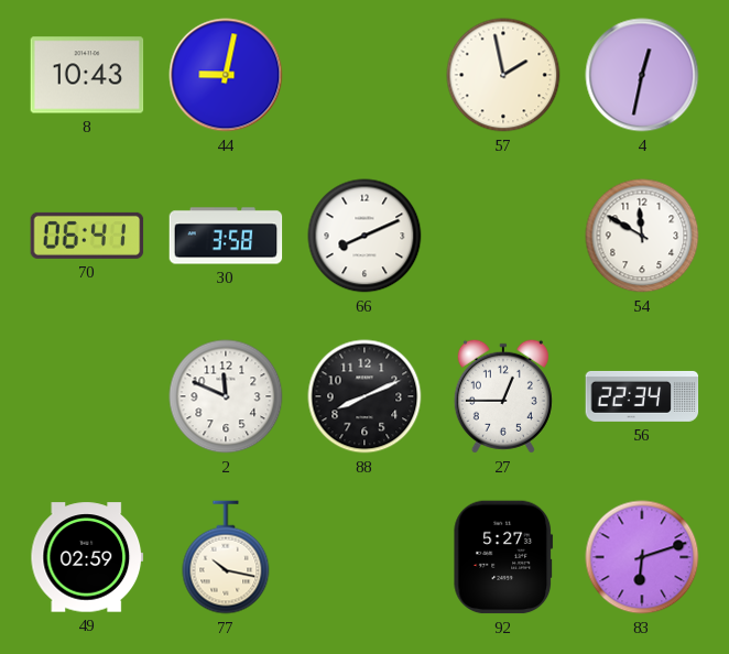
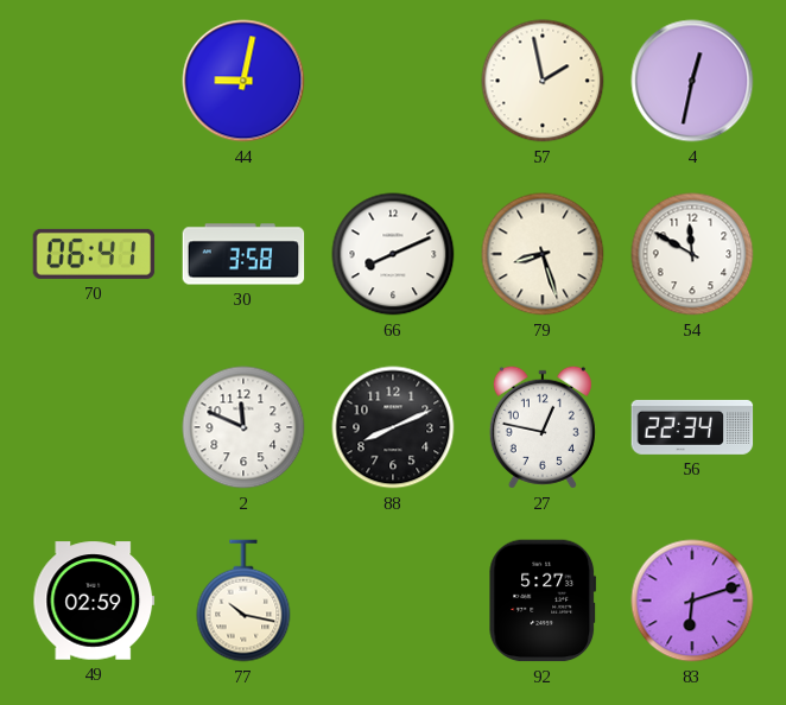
8: 10:43 -> none
79: none -> 8:27
27: 12:45 -> 12:47
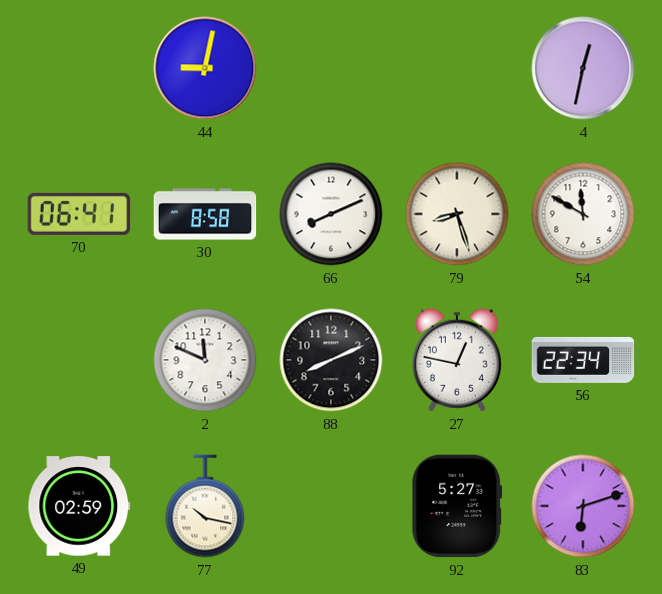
57: 1:58 -> none
30: 3:58 -> 8:58
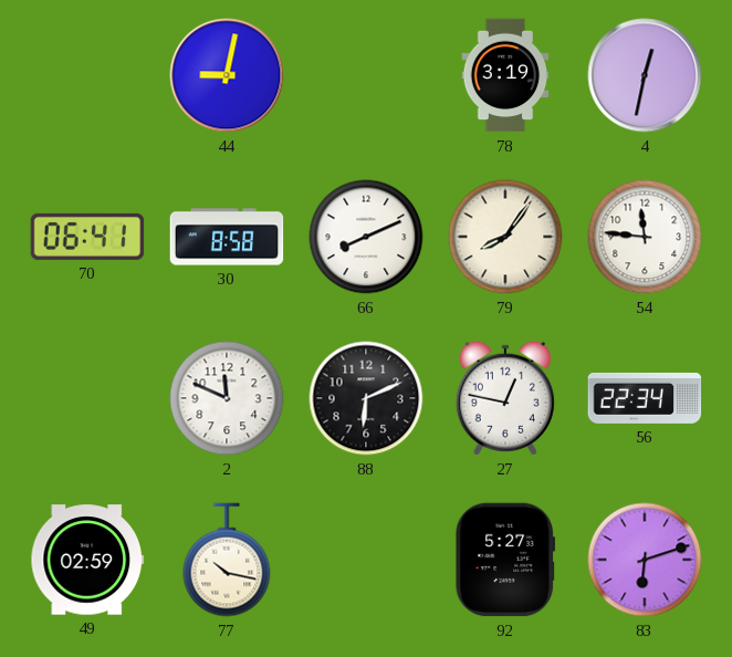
78: none -> 3:19
79: 8:27 -> 8:06
54: 11:50 -> 11:46
88: 8:11 -> 6:11
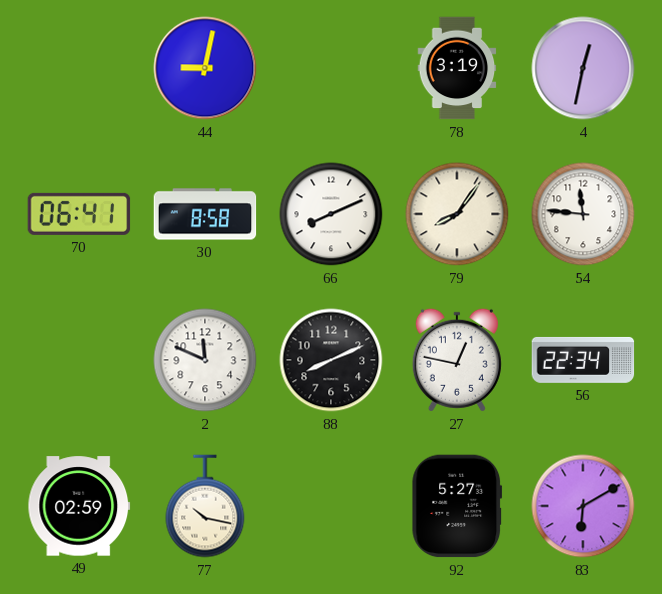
88: 6:11 -> 8:11
83: 6:12 -> 6:10
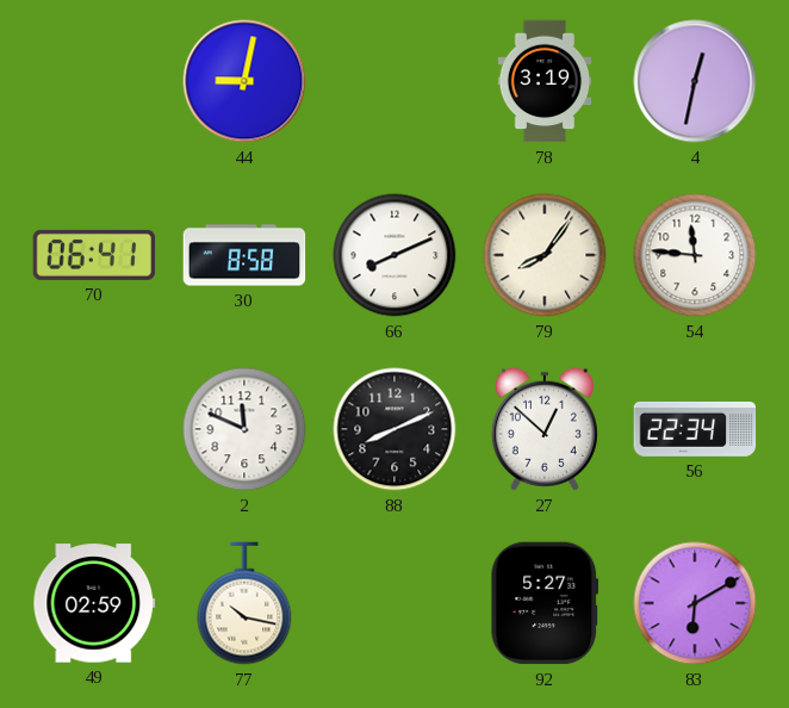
27: 12:47 -> 12:52
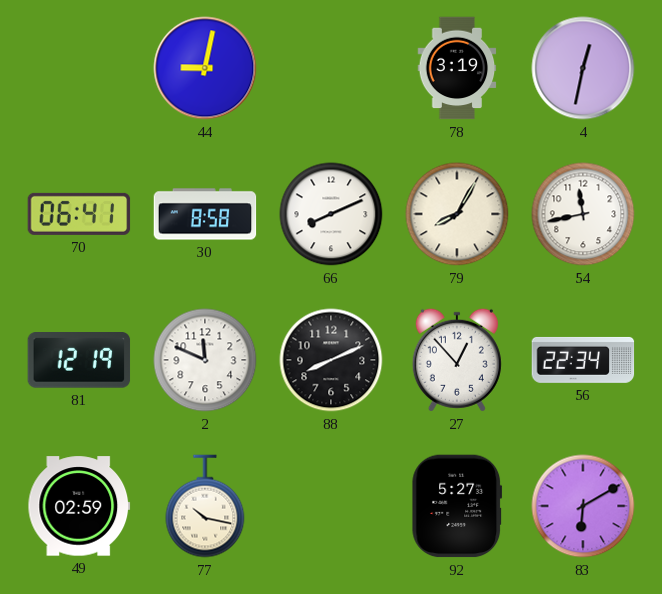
79: 8:06 -> 8:05
54: 11:46 -> 11:43
81: none -> 12:19
27: 12:52 -> 12:53
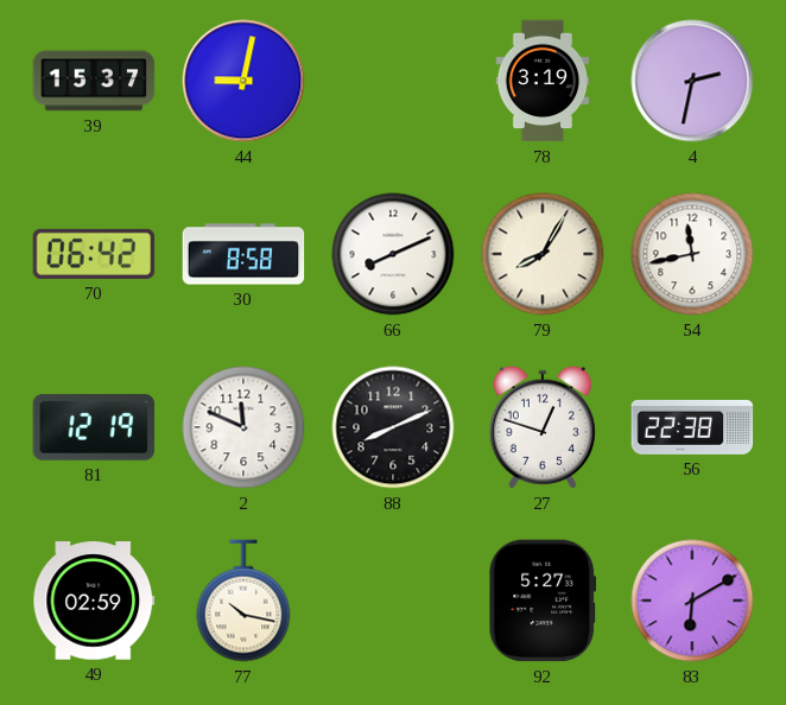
39: none -> 15:37
4: 12:32 -> 2:32
70: 06:41 -> 06:42
27: 12:53 -> 12:48
56: 22:34 -> 22:38
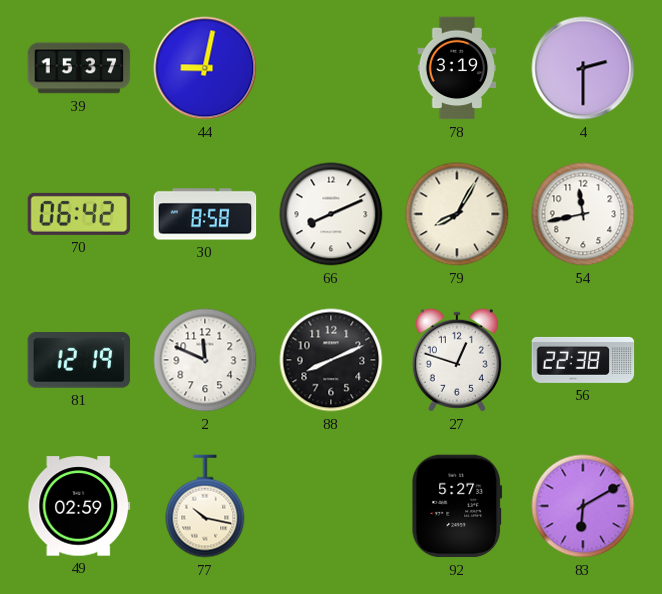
4: 2:32 -> 2:30
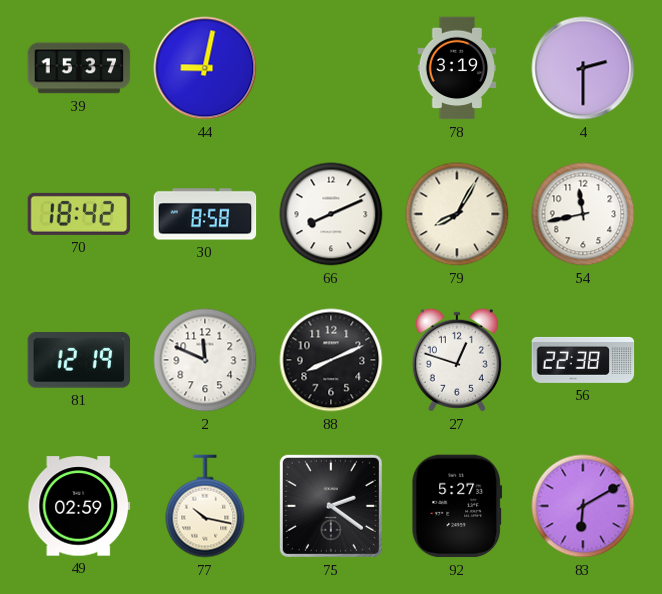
70: 06:42 -> 18:42
75: none -> 2:21
